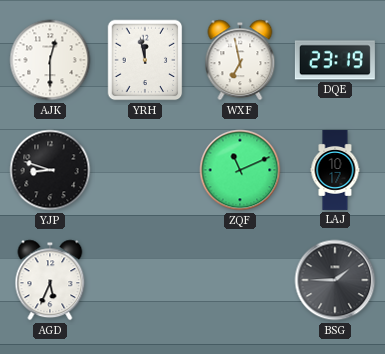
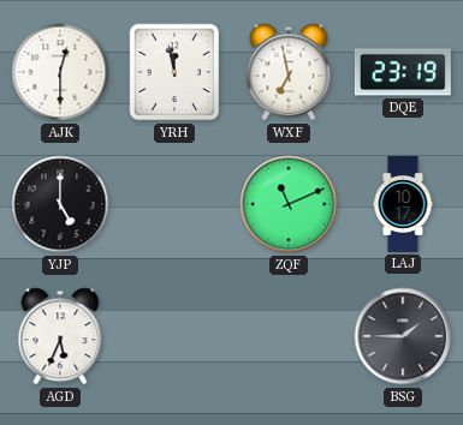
YJP: 8:48 -> 5:00
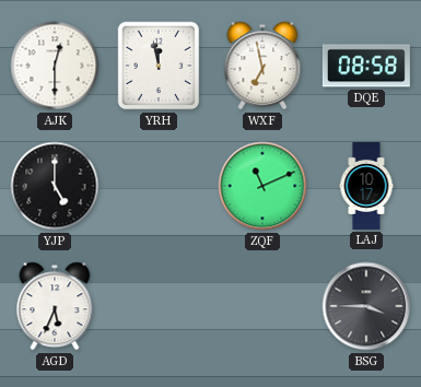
DQE: 23:19 -> 08:58
BSG: 1:45 -> 3:45
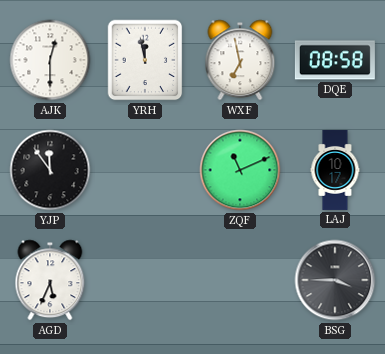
YJP: 5:00 -> 11:54
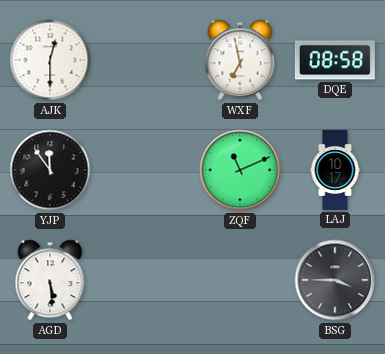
YRH: 11:58 -> none
AGD: 5:34 -> 5:29
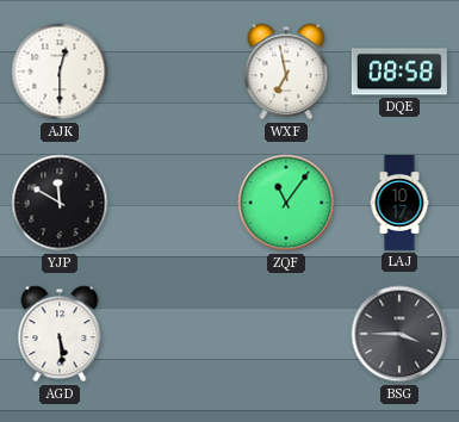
YJP: 11:54 -> 11:50
ZQF: 11:11 -> 11:06
